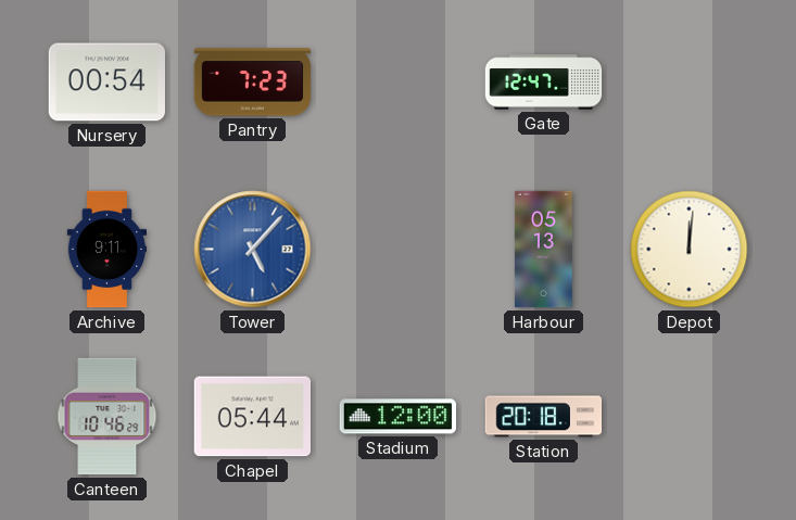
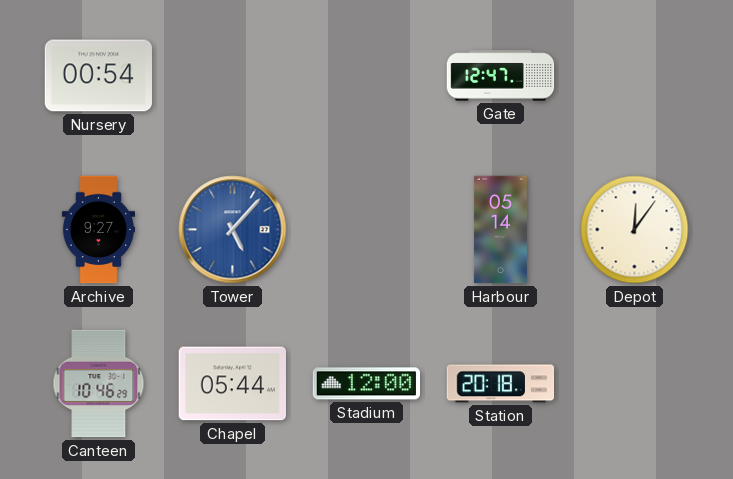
Pantry: 7:23 -> none
Archive: 9:11 -> 9:27
Harbour: 05:13 -> 05:14
Depot: 12:01 -> 12:06
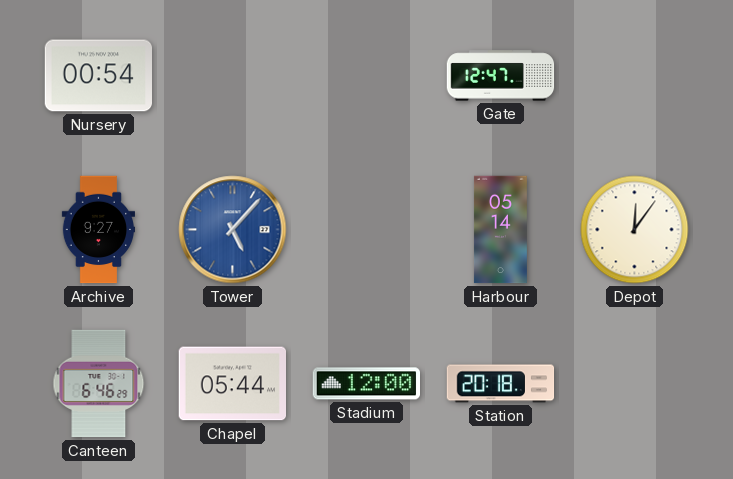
Canteen: 10:46 -> 6:46
